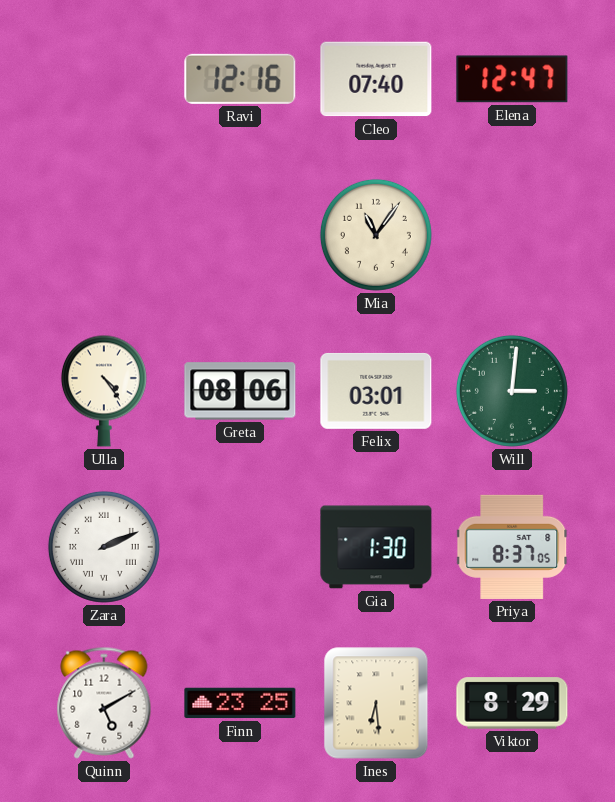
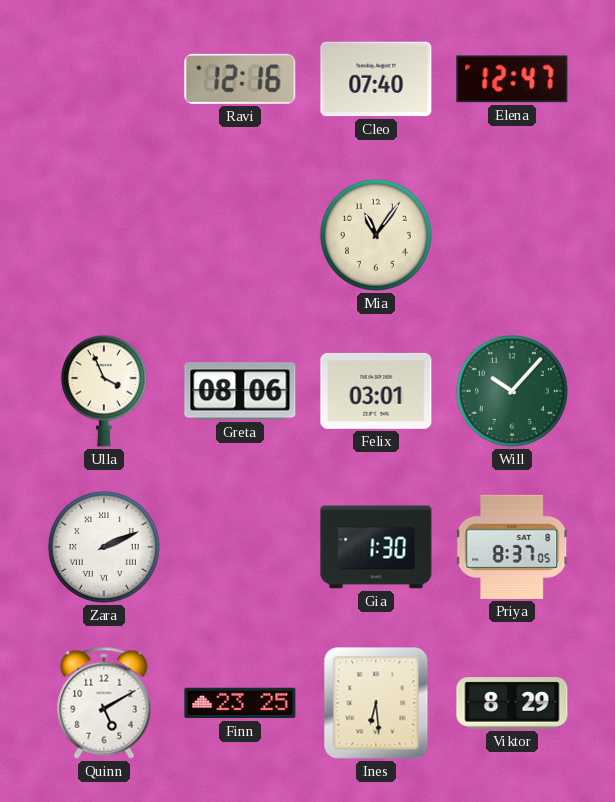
Ulla: 4:24 -> 3:56
Will: 3:01 -> 10:07
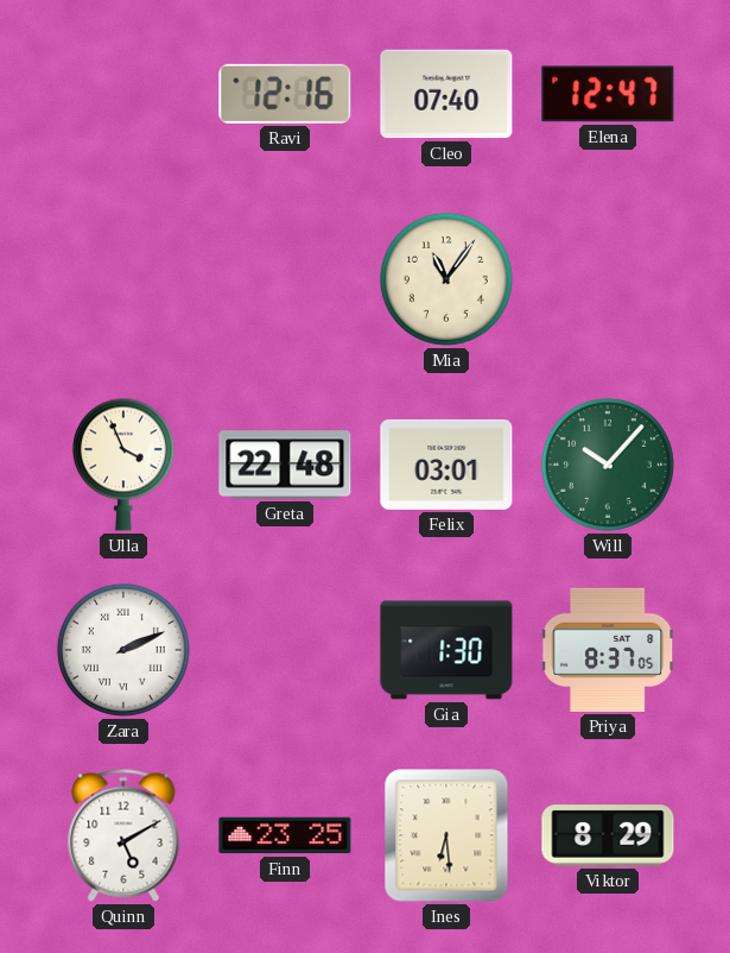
Greta: 08:06 -> 22:48
